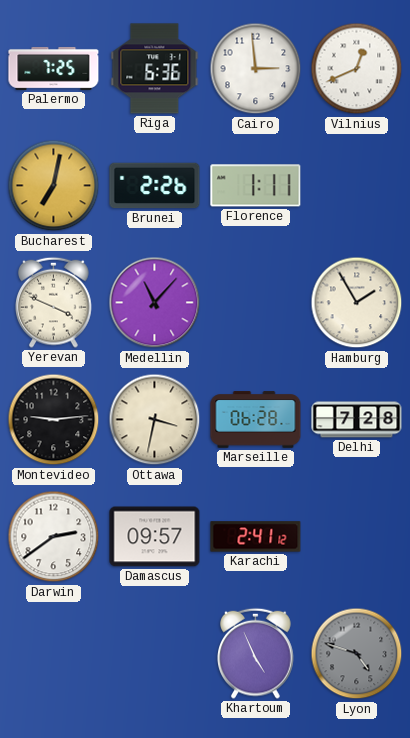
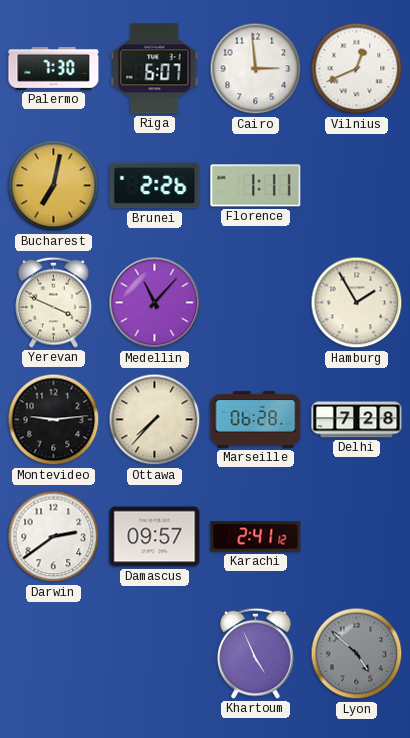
Palermo: 7:25 -> 7:30
Riga: 6:36 -> 6:07
Ottawa: 3:32 -> 7:37
Lyon: 4:48 -> 4:52
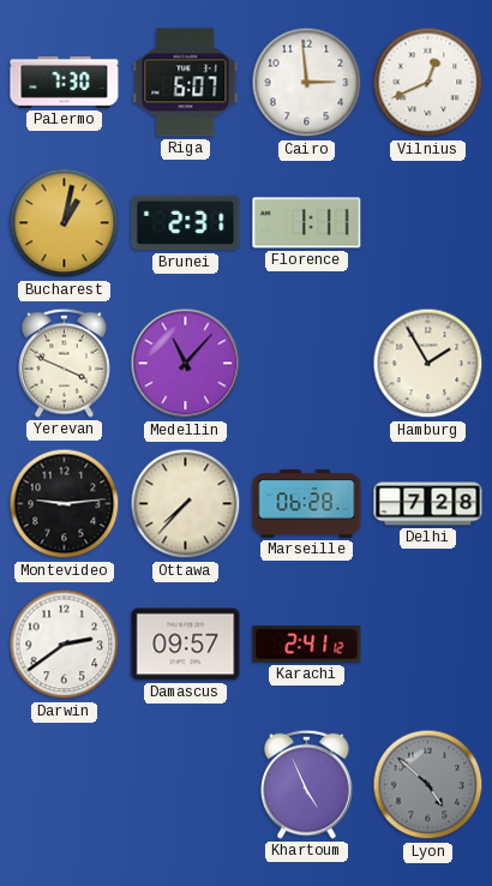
Bucharest: 7:02 -> 1:02
Brunei: 2:26 -> 2:31
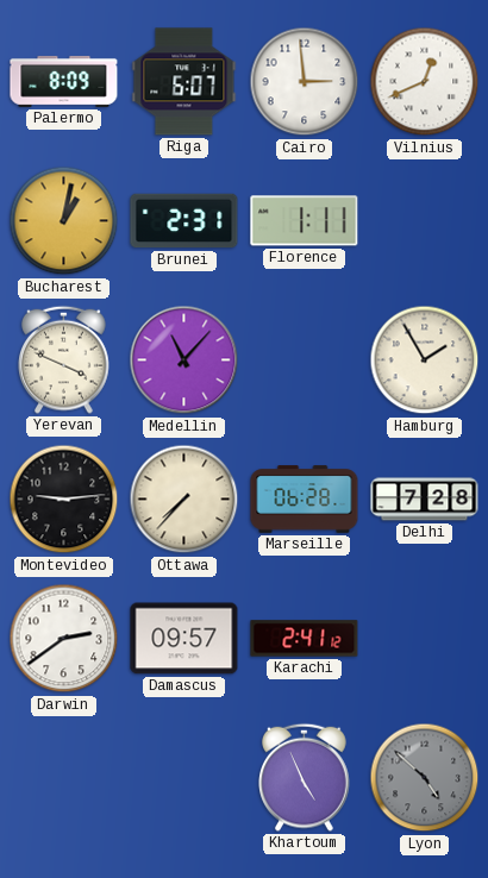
Palermo: 7:30 -> 8:09
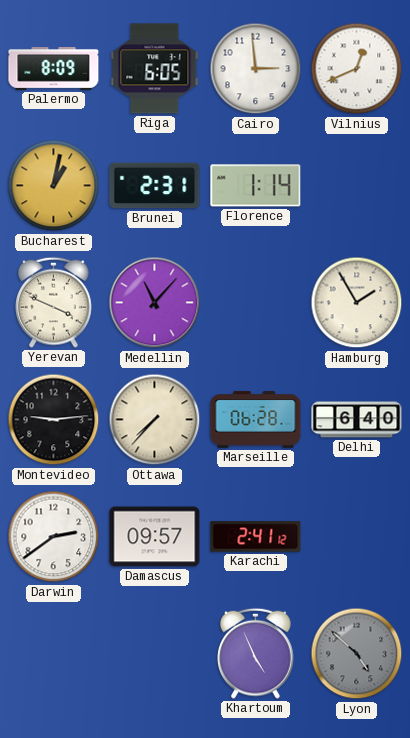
Riga: 6:07 -> 6:05
Florence: 1:11 -> 1:14
Delhi: 7:28 -> 6:40
